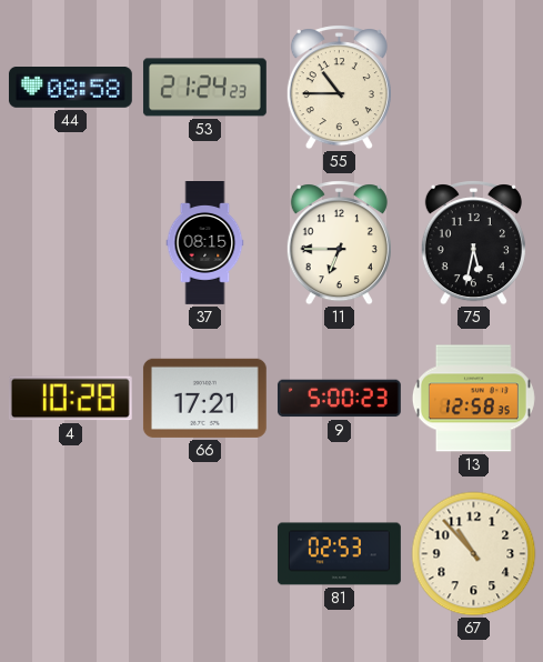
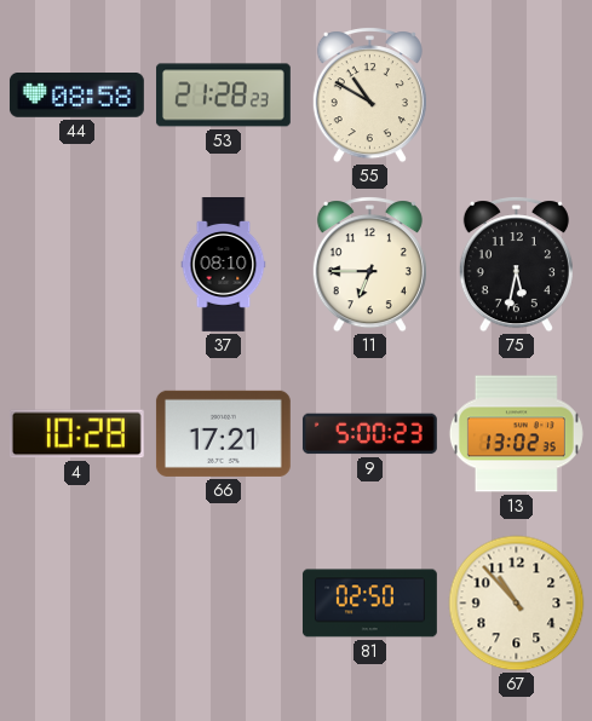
53: 21:24 -> 21:28
55: 10:45 -> 10:50
37: 08:15 -> 08:10
13: 12:58 -> 13:02
81: 02:53 -> 02:50
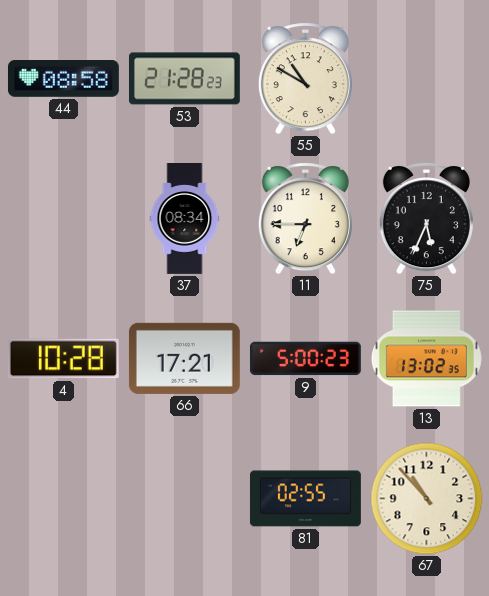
37: 08:10 -> 08:34
75: 5:32 -> 5:34
81: 02:50 -> 02:55
